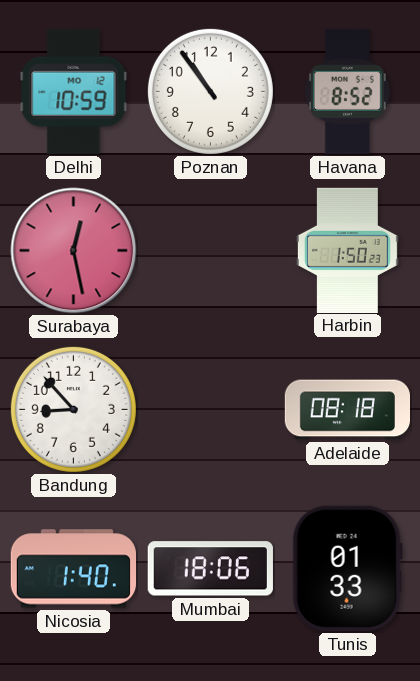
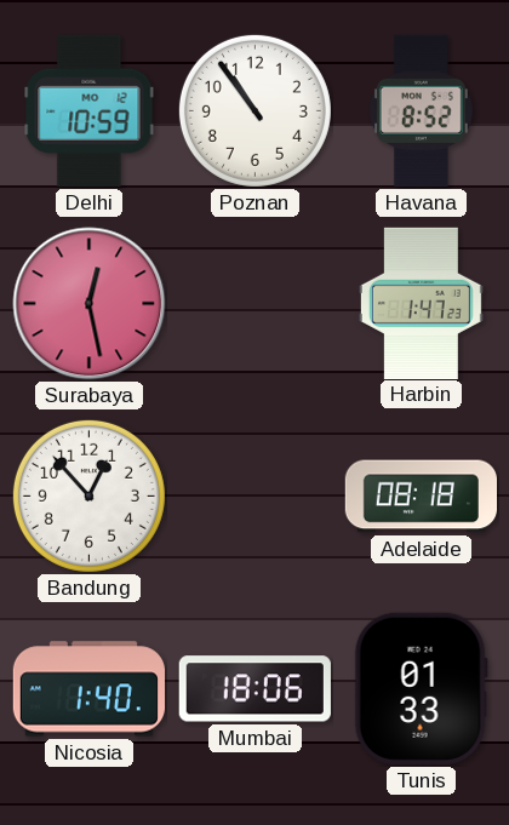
Harbin: 1:50 -> 1:47
Bandung: 8:53 -> 12:53
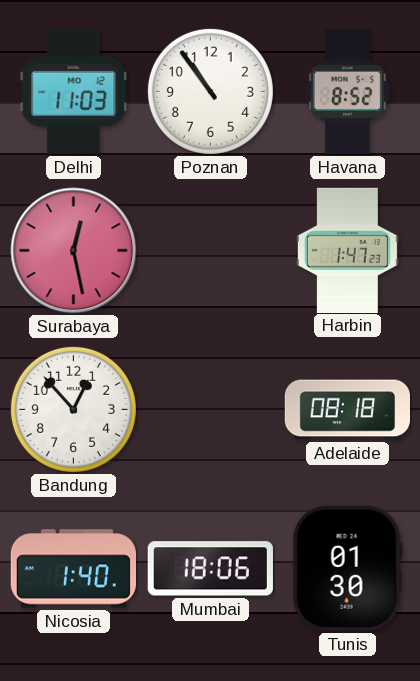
Delhi: 10:59 -> 11:03
Tunis: 01:33 -> 01:30
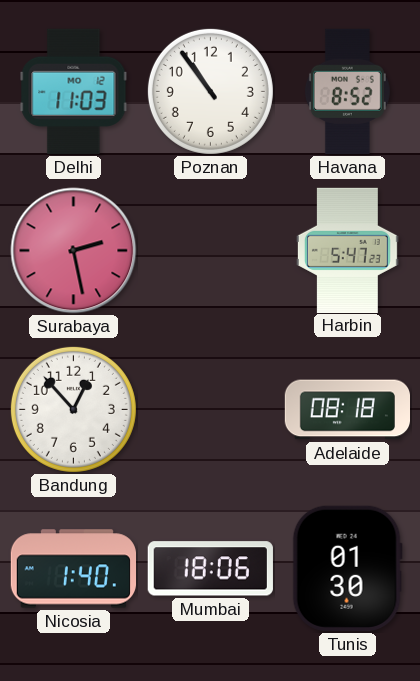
Surabaya: 12:28 -> 2:28
Harbin: 1:47 -> 5:47
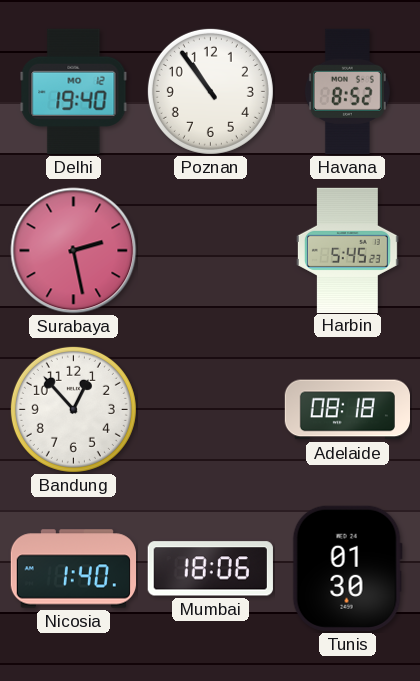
Delhi: 11:03 -> 19:40
Harbin: 5:47 -> 5:45
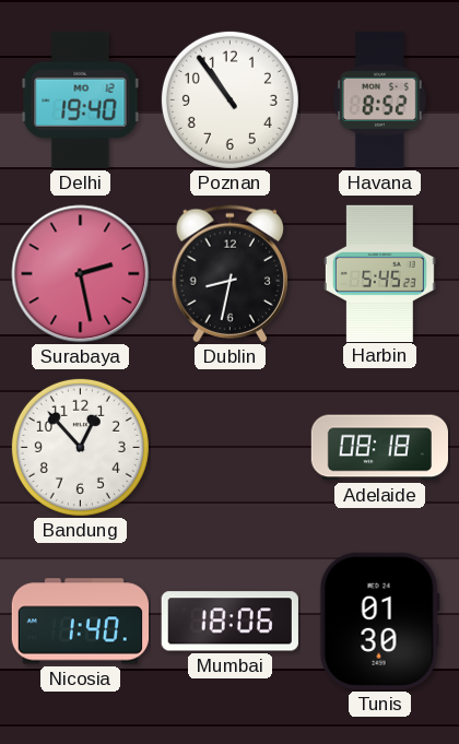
Dublin: none -> 8:32
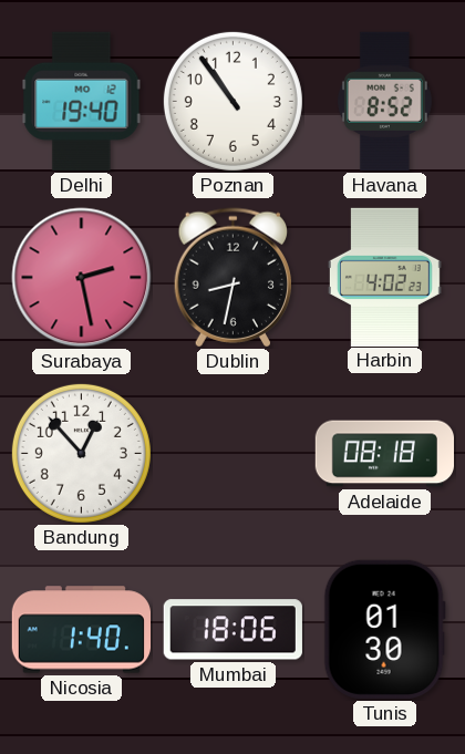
Harbin: 5:45 -> 4:02
